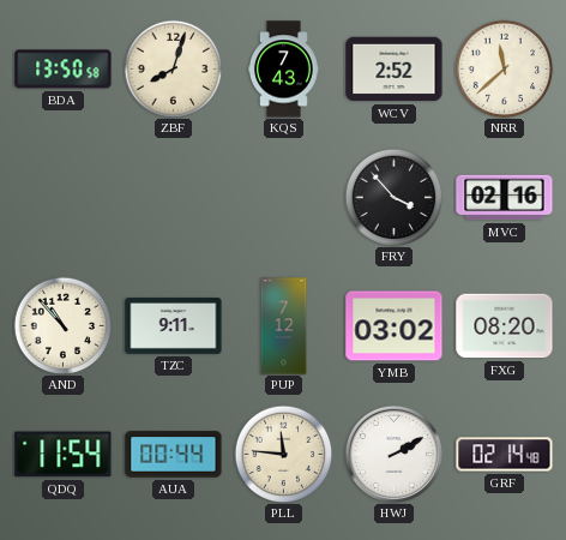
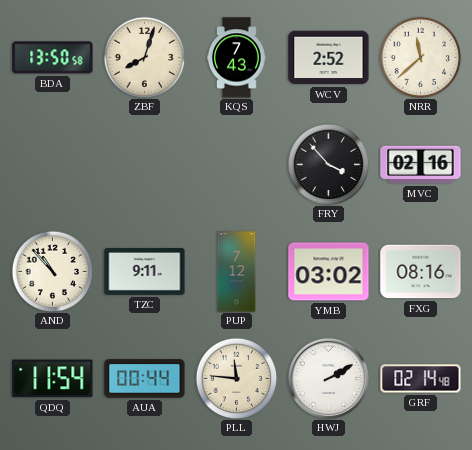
FXG: 08:20 -> 08:16
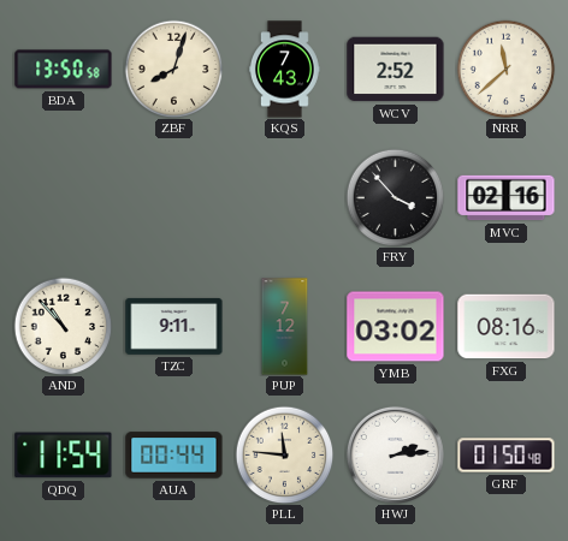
HWJ: 2:10 -> 2:14
GRF: 02:14 -> 01:50
